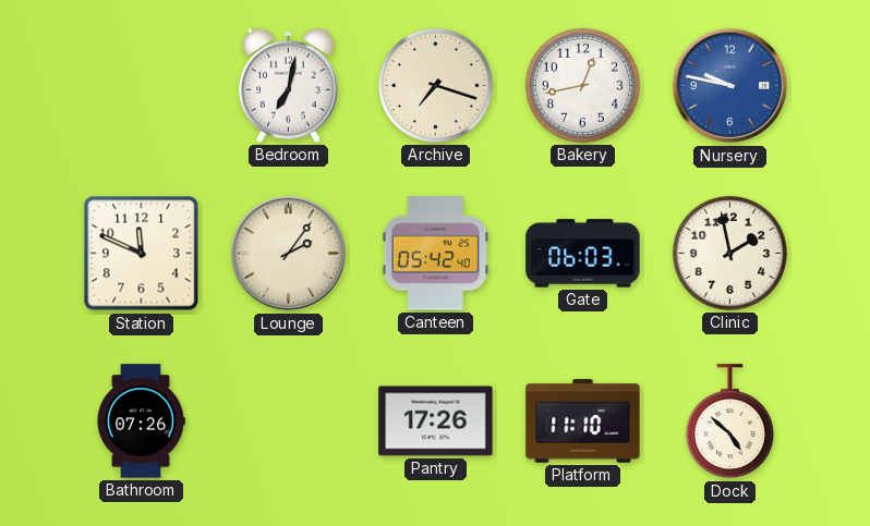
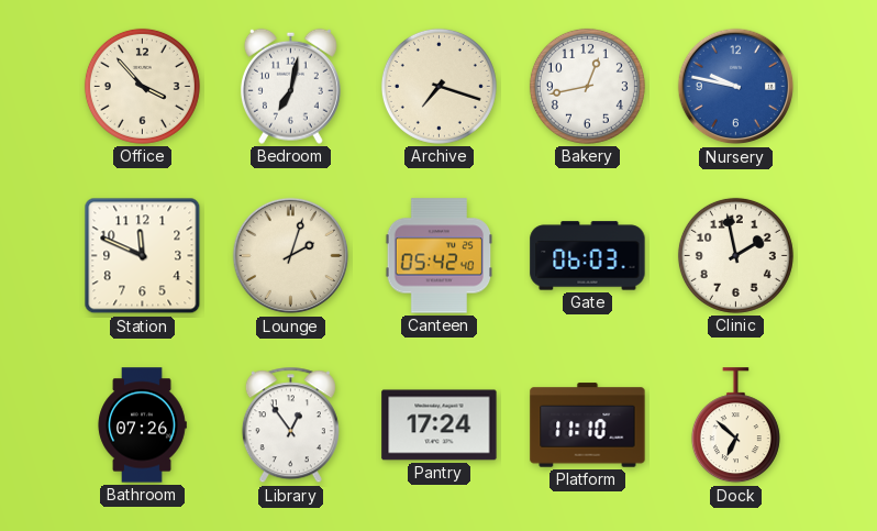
Office: none -> 3:53
Lounge: 2:06 -> 2:03
Library: none -> 12:54
Pantry: 17:26 -> 17:24
Dock: 4:52 -> 6:52
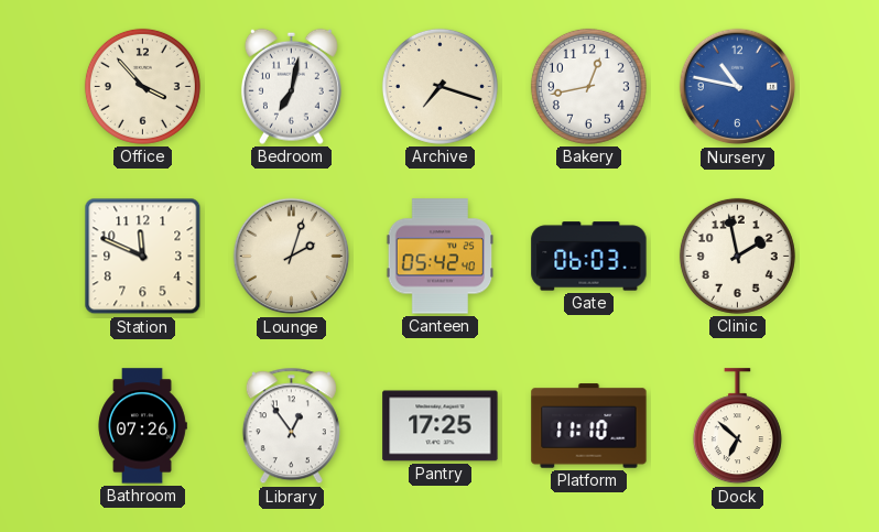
Nursery: 9:47 -> 10:47
Pantry: 17:24 -> 17:25
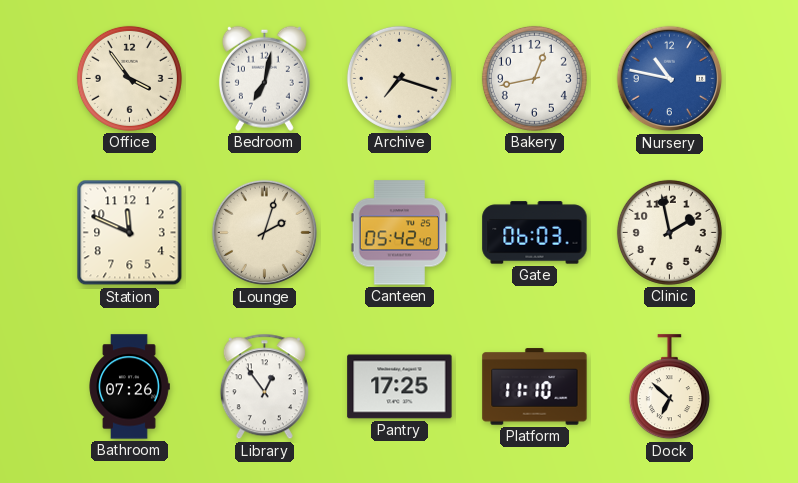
Office: 3:53 -> 3:54
